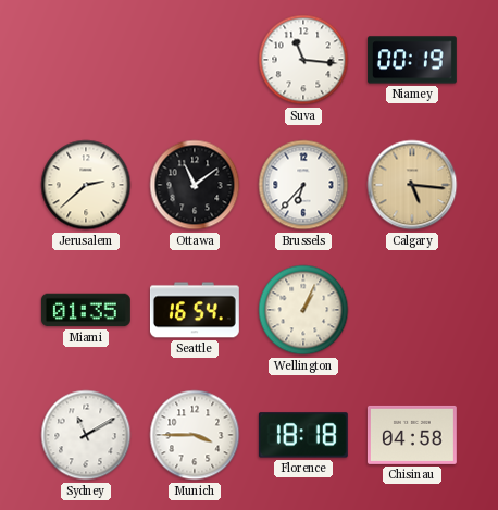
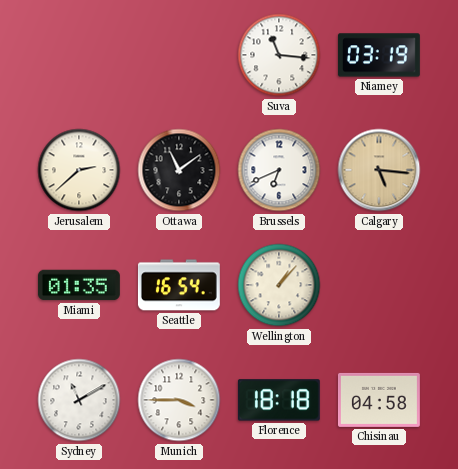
Niamey: 00:19 -> 03:19
Brussels: 6:37 -> 6:41
Wellington: 1:04 -> 1:07
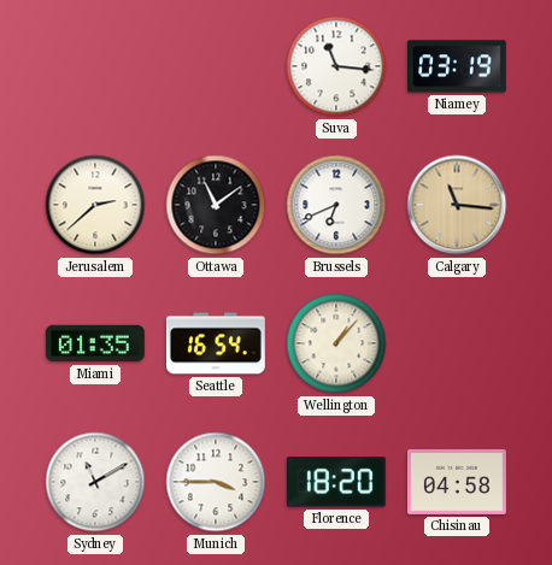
Calgary: 5:16 -> 11:16
Florence: 18:18 -> 18:20
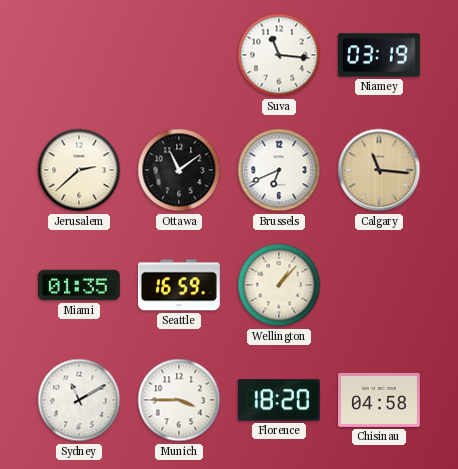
Seattle: 16:54 -> 16:59
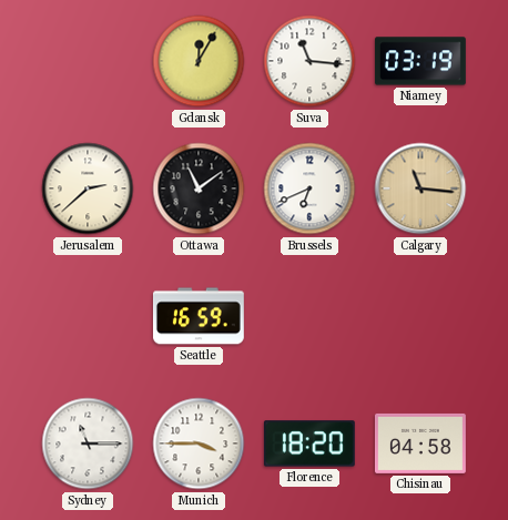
Gdansk: none -> 12:05
Miami: 01:35 -> none
Wellington: 1:07 -> none
Sydney: 11:10 -> 11:15
